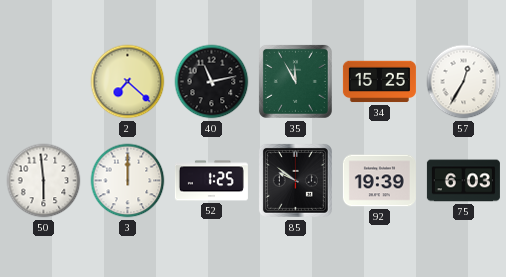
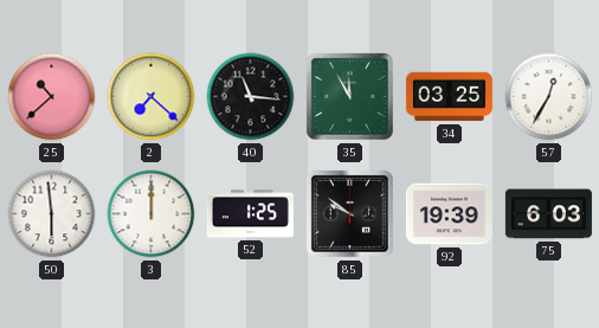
25: none -> 10:38
40: 11:13 -> 11:16
34: 15:25 -> 03:25
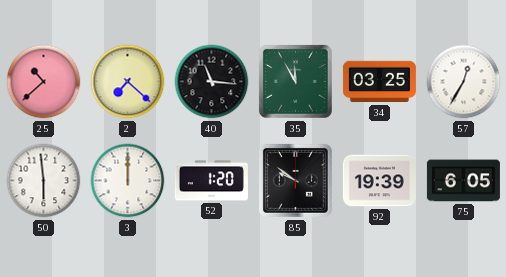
52: 1:25 -> 1:20
75: 6:03 -> 6:05
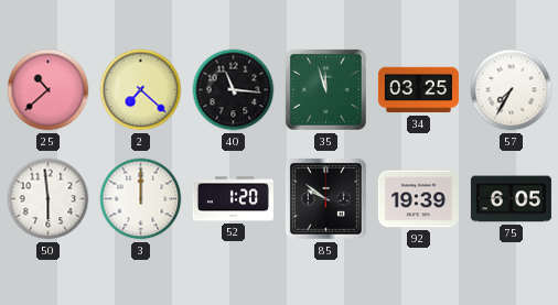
35: 11:55 -> 11:57
57: 12:35 -> 7:35
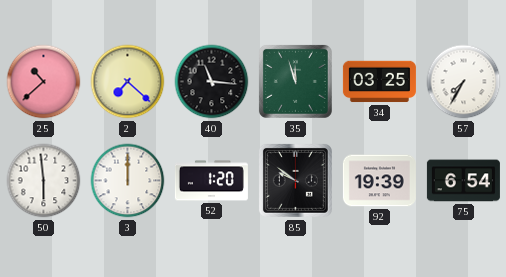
75: 6:05 -> 6:54
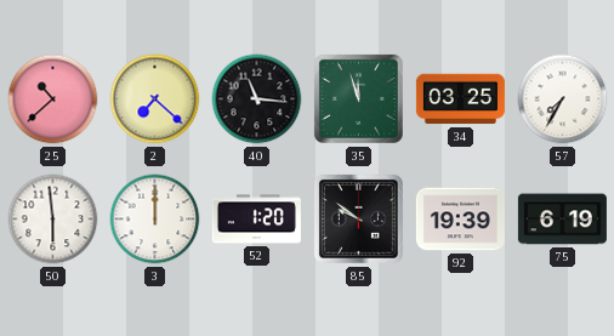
75: 6:54 -> 6:19
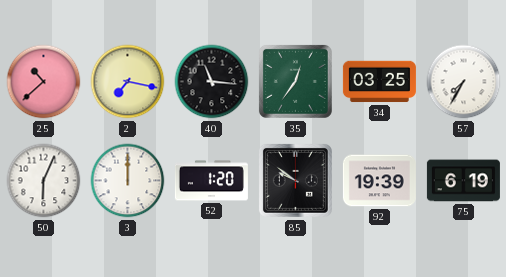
2: 7:22 -> 7:17
35: 11:57 -> 12:36
50: 5:59 -> 6:04
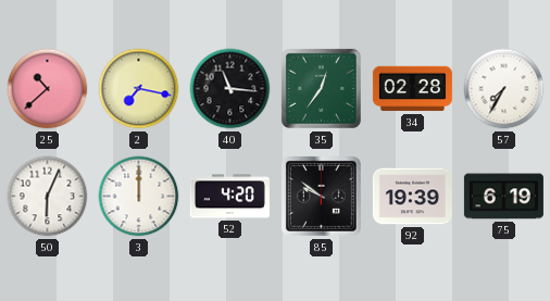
34: 03:25 -> 02:28
52: 1:20 -> 4:20
